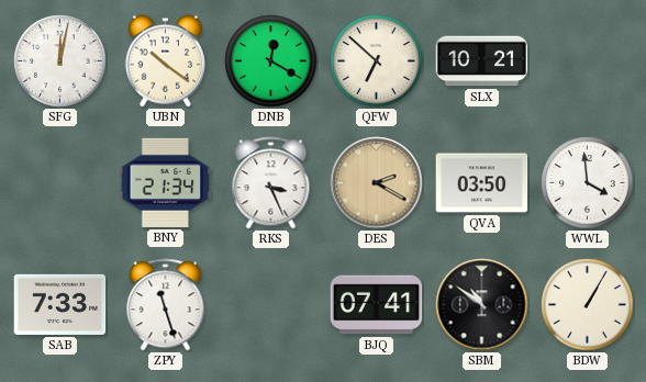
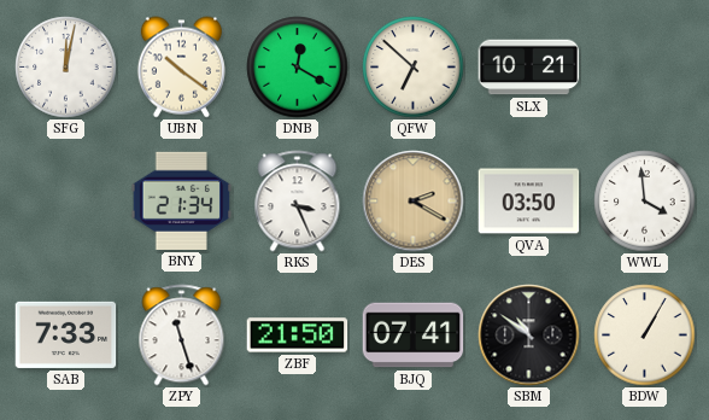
ZBF: none -> 21:50
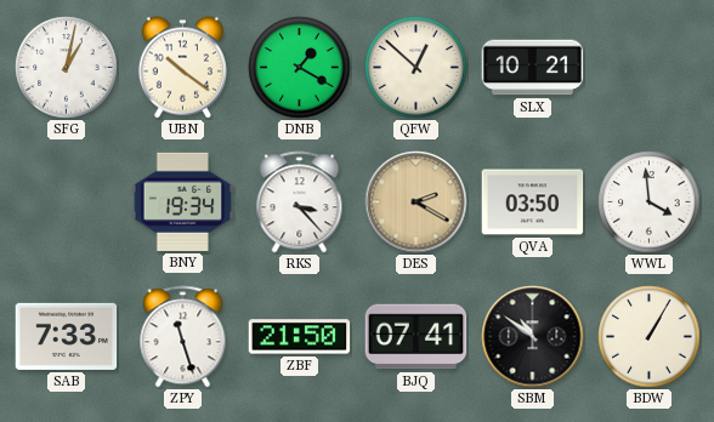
SFG: 12:02 -> 1:02
DNB: 12:20 -> 1:20
QFW: 6:52 -> 12:52
BNY: 21:34 -> 19:34
RKS: 3:26 -> 3:23
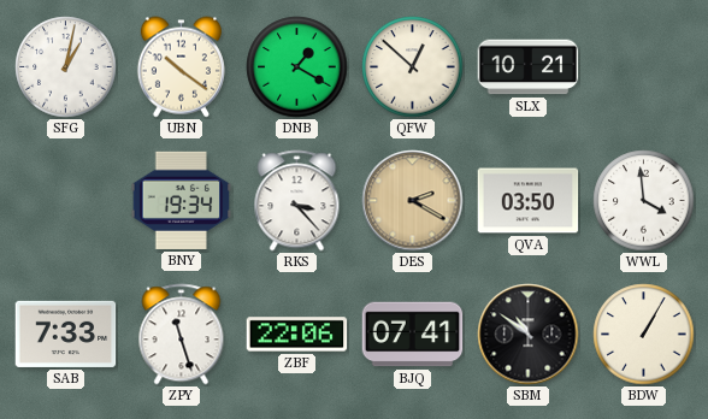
ZBF: 21:50 -> 22:06
